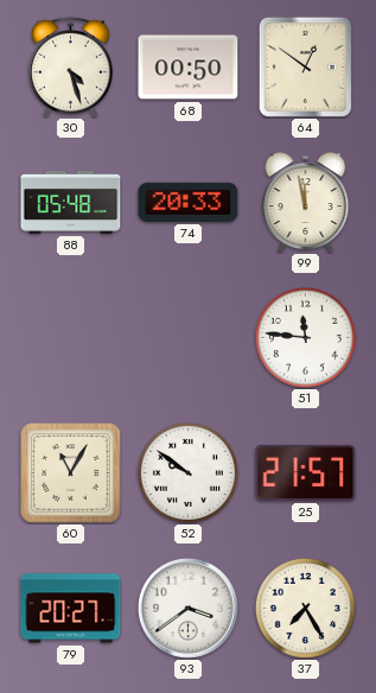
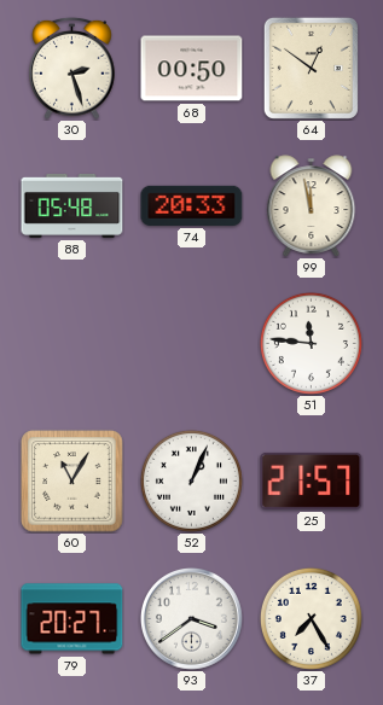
30: 4:27 -> 2:27
52: 9:51 -> 1:04
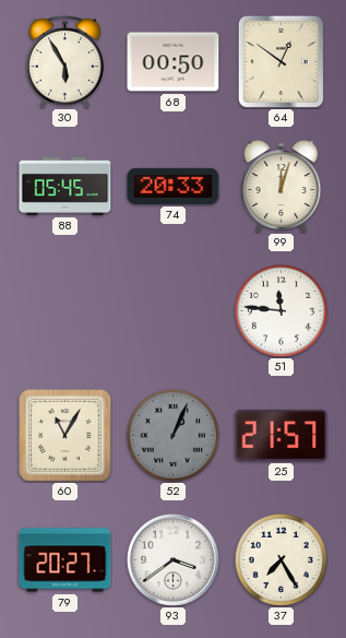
30: 2:27 -> 5:55
88: 05:48 -> 05:45
99: 11:58 -> 12:03
52 dial: white -> grey
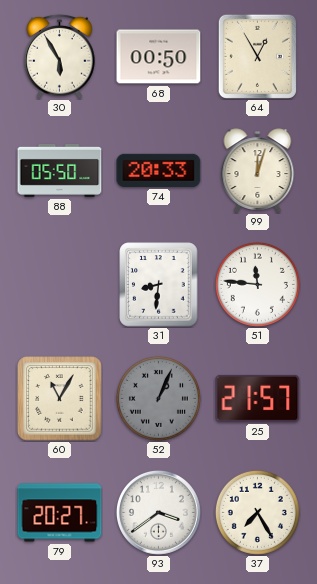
64: 12:51 -> 12:55
88: 05:45 -> 05:50
31: none -> 8:31
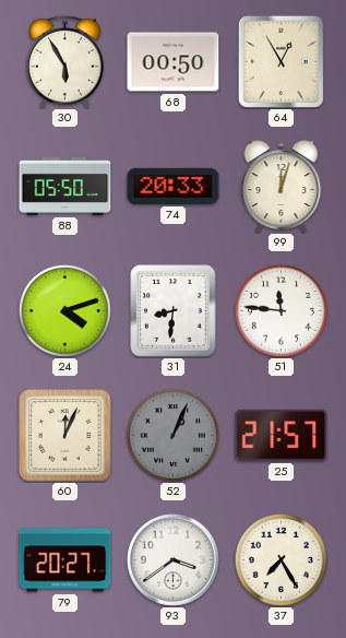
24: none -> 4:12
60: 11:05 -> 12:04
